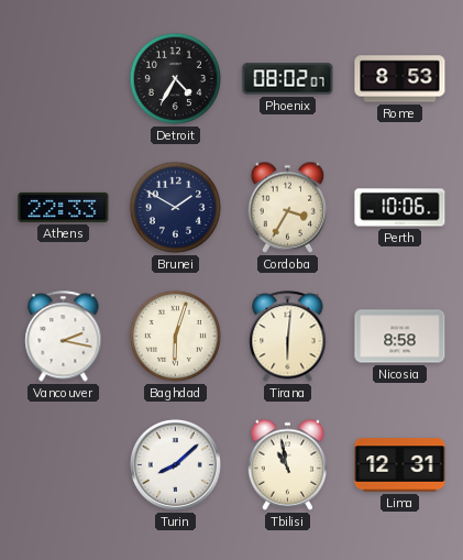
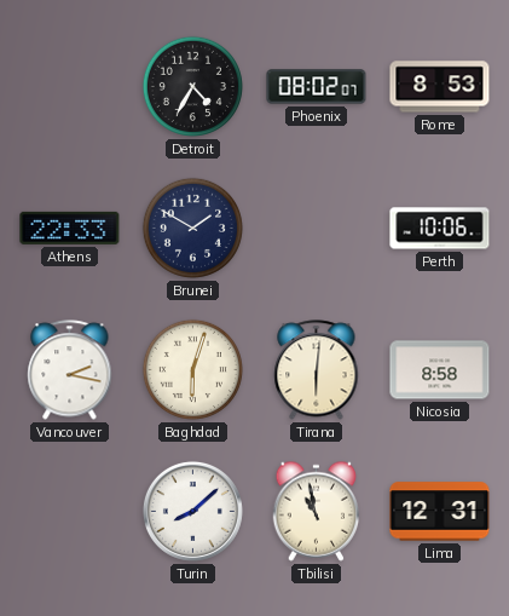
Cordoba: 3:35 -> none
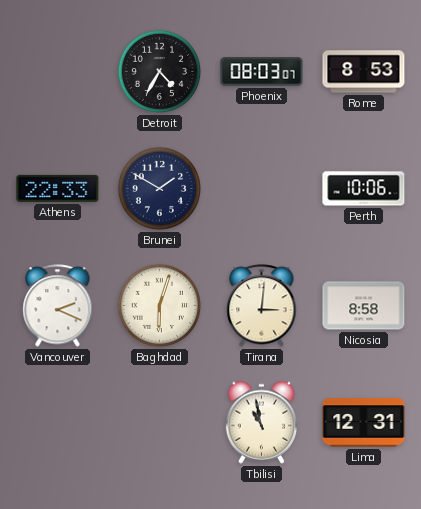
Phoenix: 08:02 -> 08:03
Vancouver: 2:17 -> 2:19
Tirana: 6:01 -> 3:01
Turin: 8:08 -> none
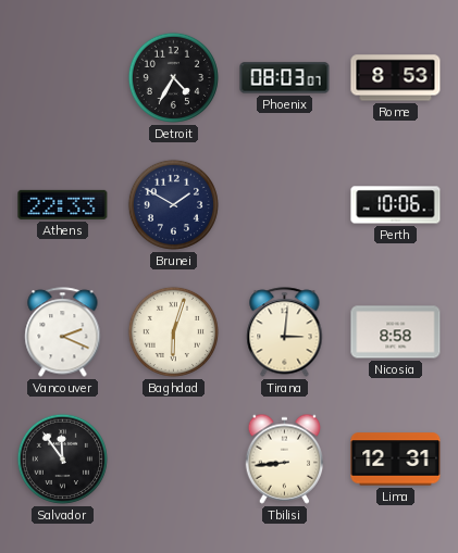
Salvador: none -> 11:54
Tbilisi: 10:58 -> 8:44
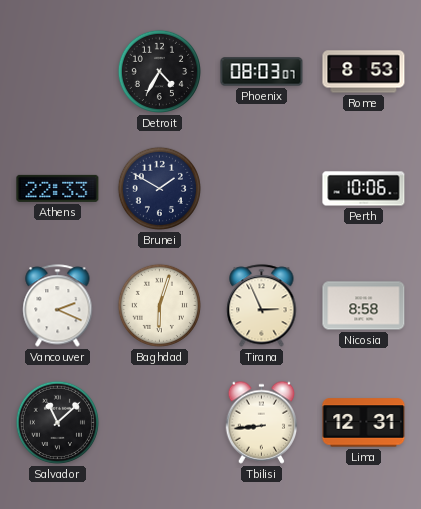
Tirana: 3:01 -> 2:56
Salvador: 11:54 -> 11:08
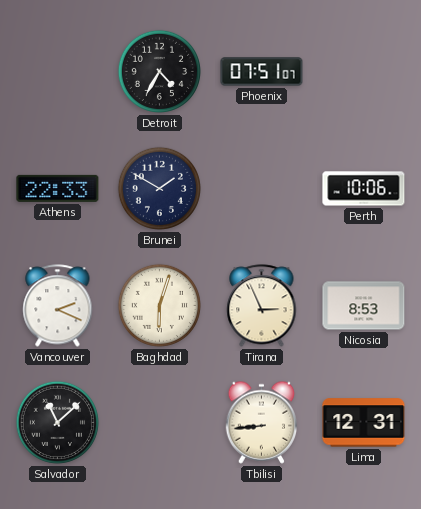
Phoenix: 08:03 -> 07:51
Rome: 8:53 -> none
Nicosia: 8:58 -> 8:53
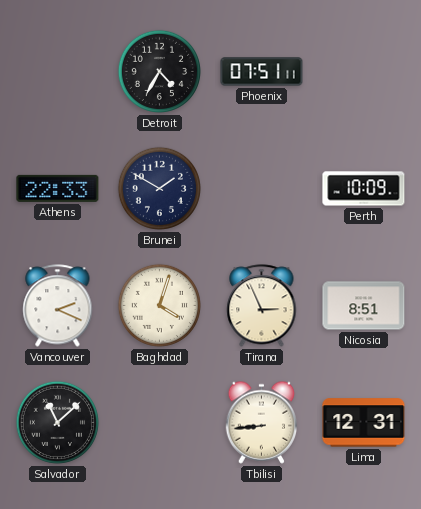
Phoenix: 07:51:07 -> 07:51:11
Perth: 10:06 -> 10:09
Baghdad: 6:03 -> 4:03
Nicosia: 8:53 -> 8:51
